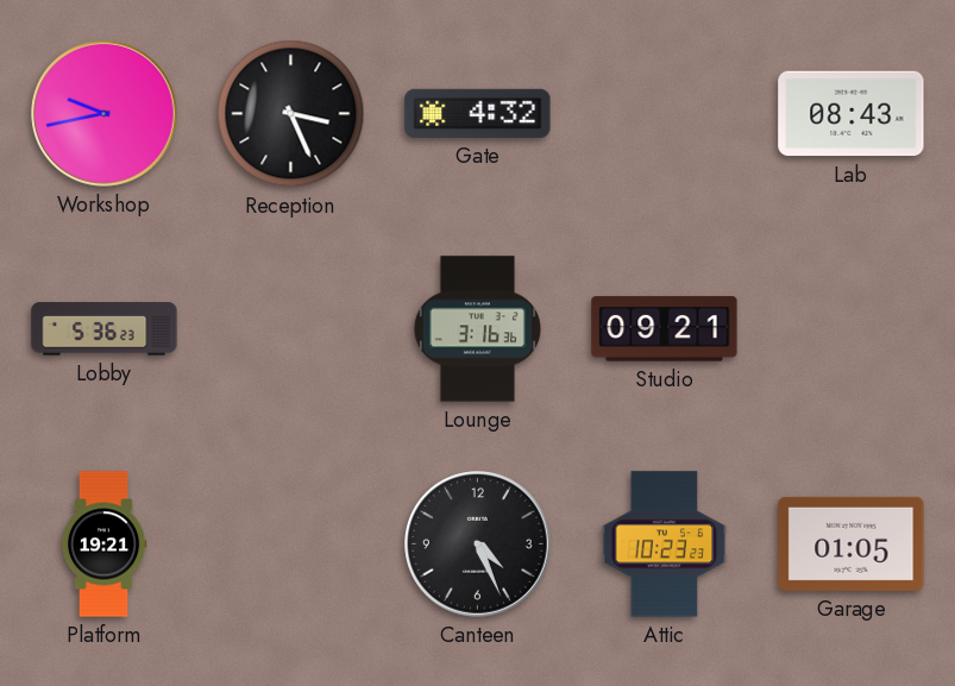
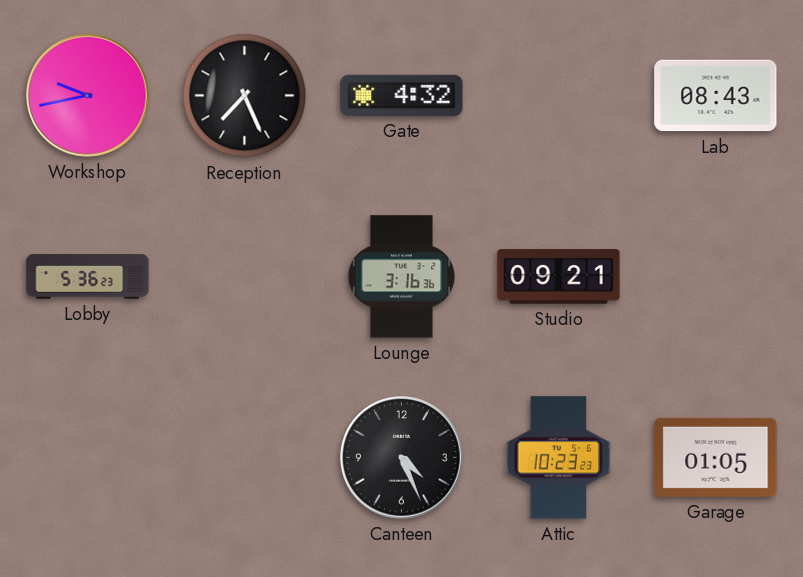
Reception: 3:26 -> 7:26
Platform: 19:21 -> none
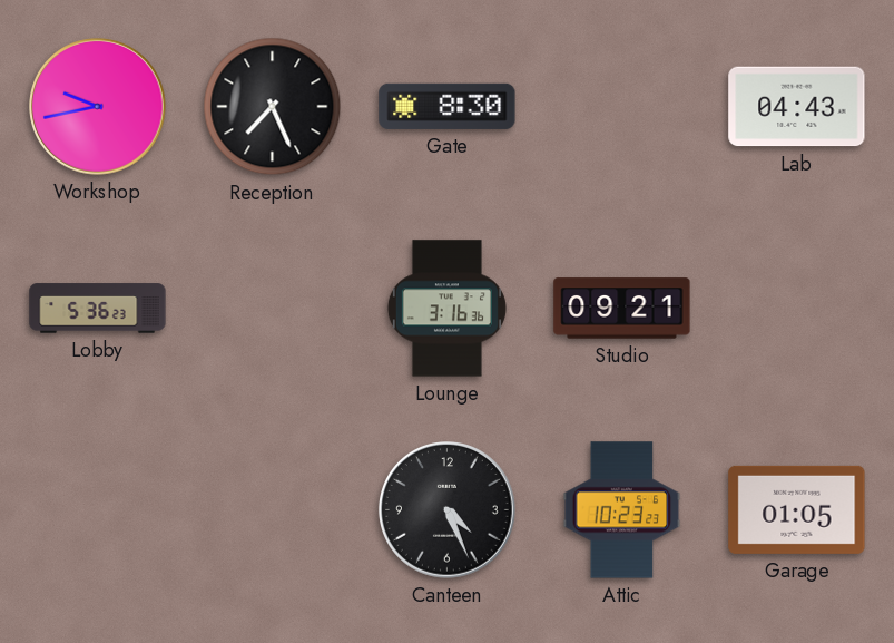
Gate: 4:32 -> 8:30
Lab: 08:43 -> 04:43
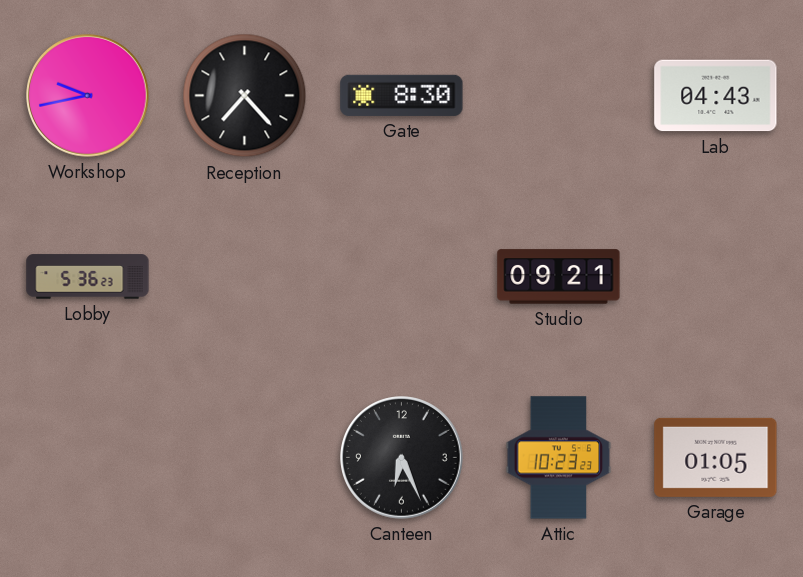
Reception: 7:26 -> 7:23
Lounge: 3:16 -> none
Canteen: 4:26 -> 6:26
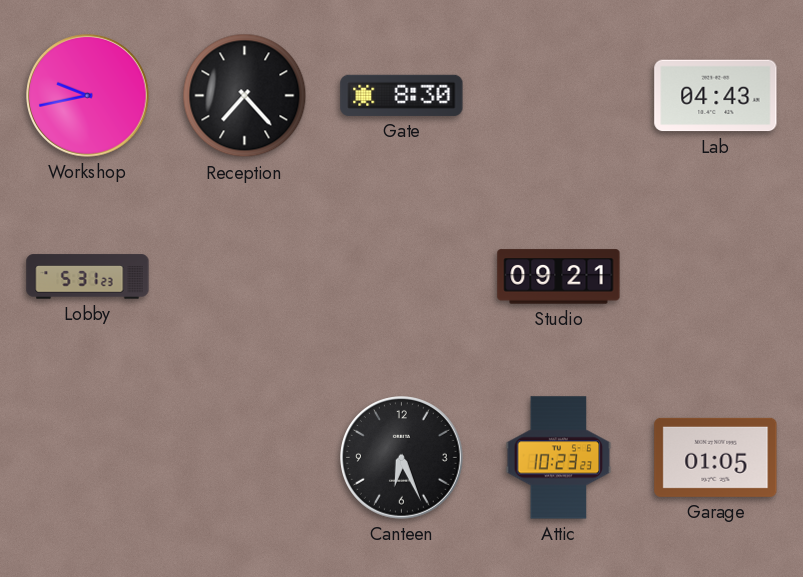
Lobby: 5:36 -> 5:31
